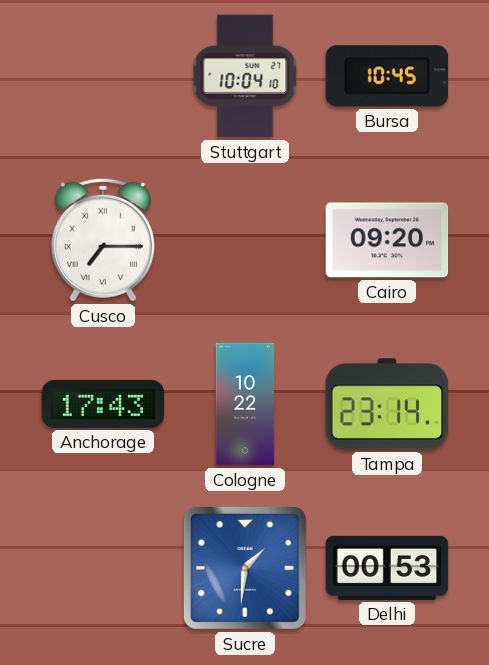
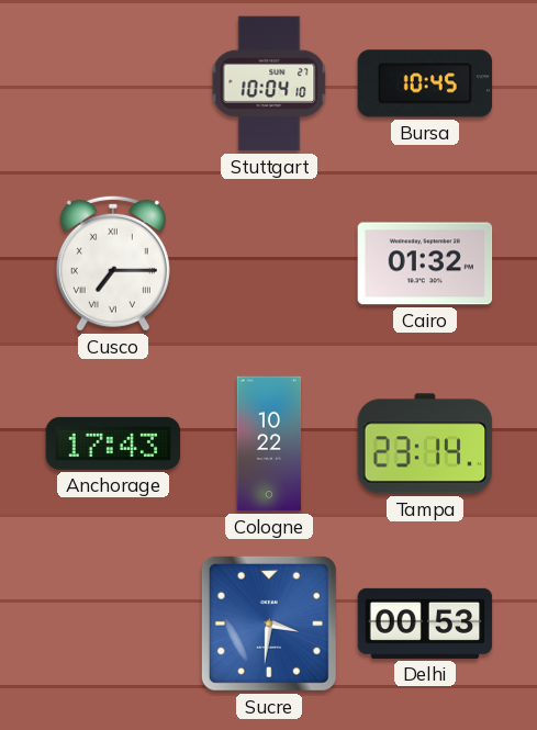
Cairo: 09:20 -> 01:32
Sucre: 1:31 -> 3:31
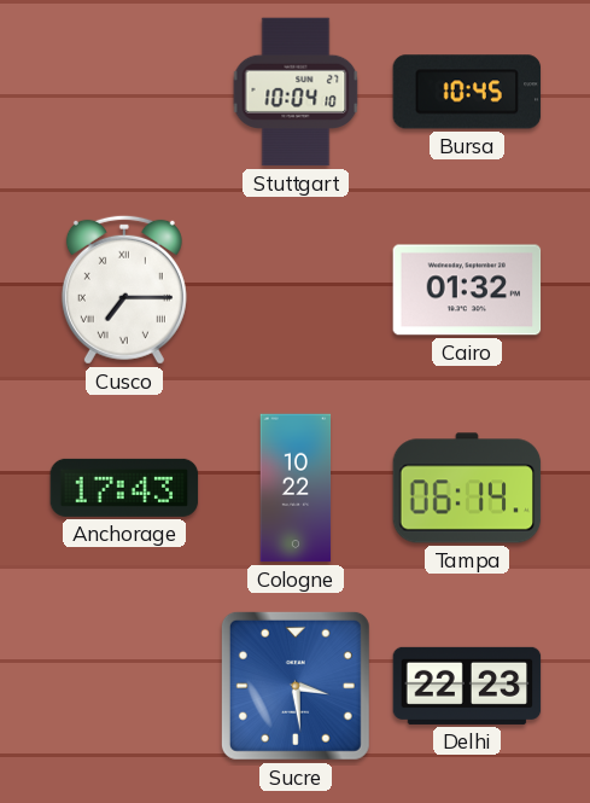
Tampa: 23:14 -> 06:14
Sucre: 3:31 -> 3:29
Delhi: 00:53 -> 22:23
